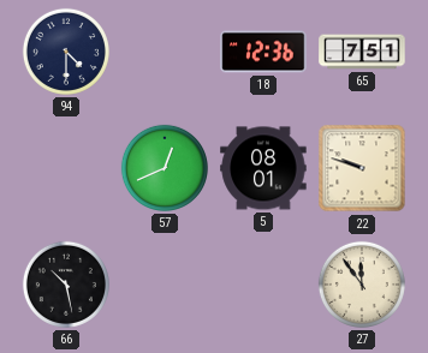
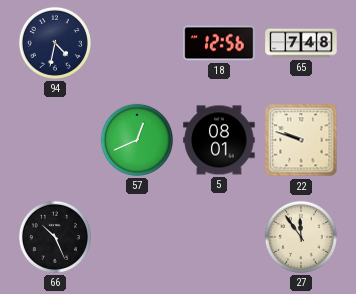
94: 4:30 -> 4:32
18: 12:36 -> 12:56
65: 7:51 -> 7:48
66: 10:28 -> 10:26
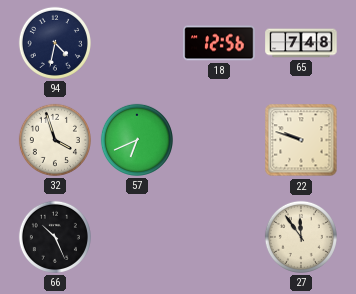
32: none -> 3:57
57: 12:41 -> 6:41
5: 08:01 -> none
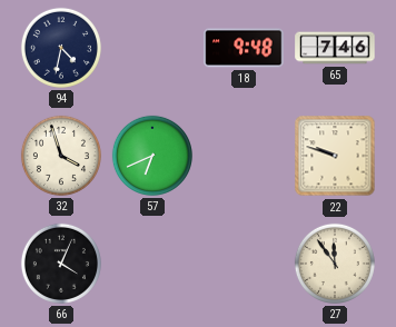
18: 12:56 -> 9:48
65: 7:48 -> 7:46
66: 10:26 -> 4:04
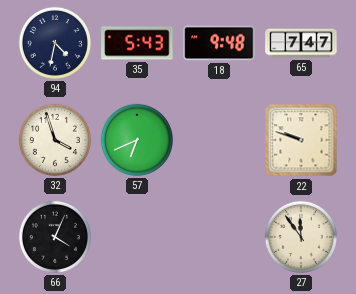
35: none -> 5:43
65: 7:46 -> 7:47
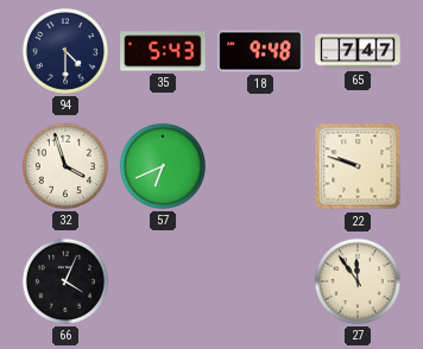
94: 4:32 -> 4:30
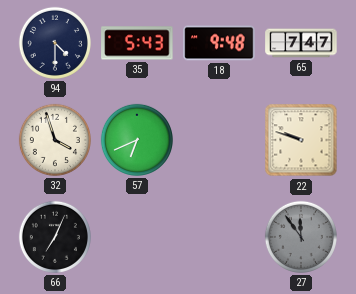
66: 4:04 -> 7:04
27 dial: cream -> grey
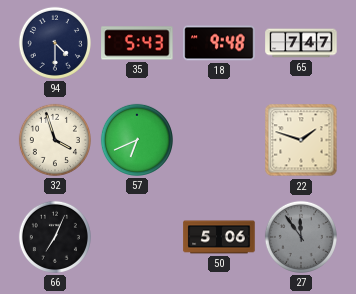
22: 9:48 -> 1:48
50: none -> 5:06
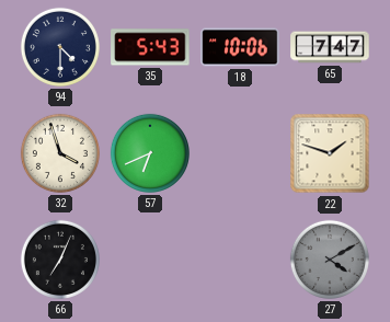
18: 9:48 -> 10:06
50: 5:06 -> none
27: 11:54 -> 4:10
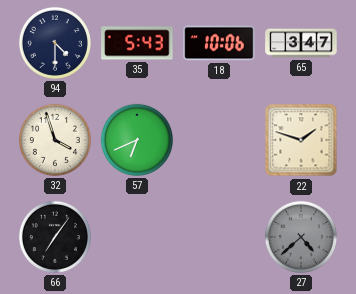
65: 7:47 -> 3:47
66: 7:04 -> 7:06
27: 4:10 -> 4:38
